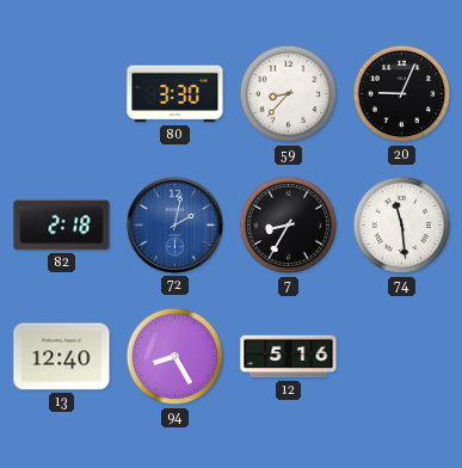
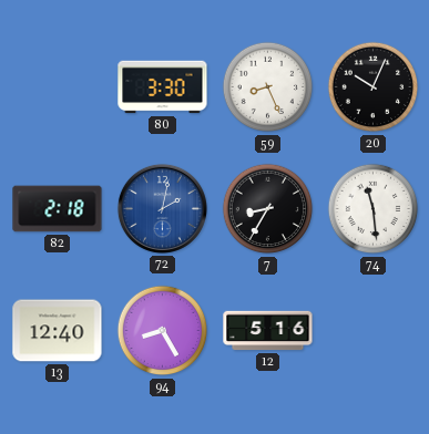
59: 8:37 -> 8:26
20: 9:04 -> 10:04
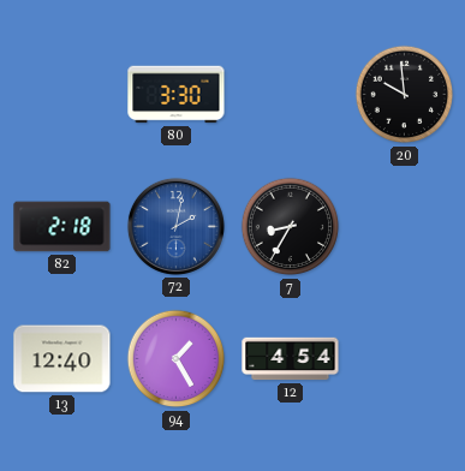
59: 8:26 -> none
20: 10:04 -> 9:59
74: 11:29 -> none
94: 8:25 -> 1:25
12: 5:16 -> 4:54
